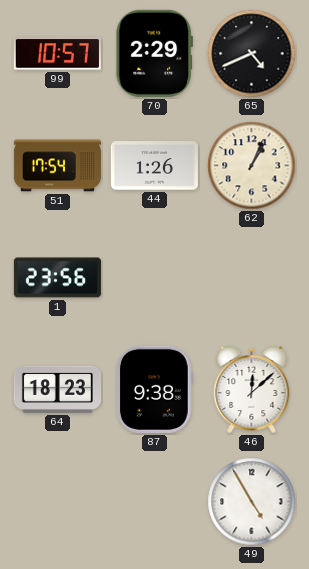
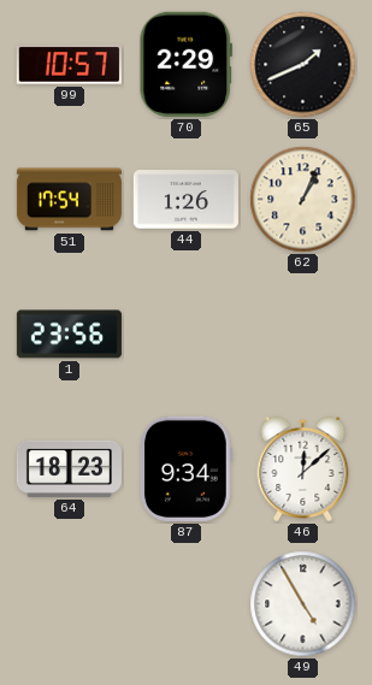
65: 4:41 -> 1:41
87: 9:38 -> 9:34
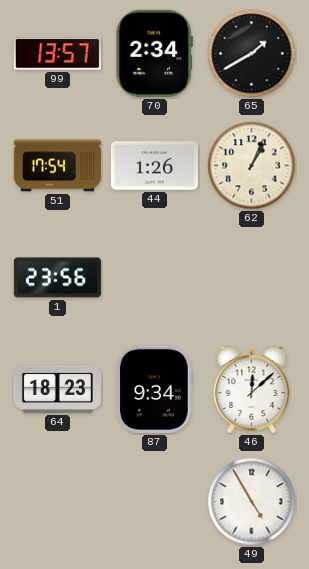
99: 10:57 -> 13:57
70: 2:29 -> 2:34
65: 1:41 -> 1:40
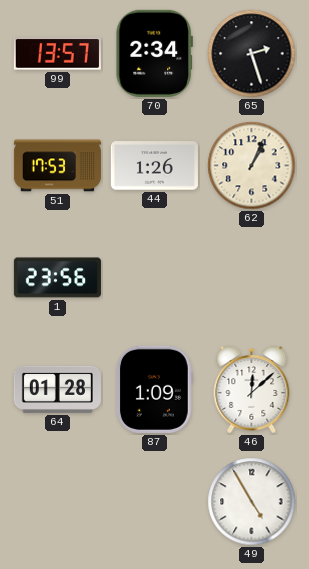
65: 1:40 -> 2:27
51: 17:54 -> 17:53
64: 18:23 -> 01:28
87: 9:34 -> 1:09
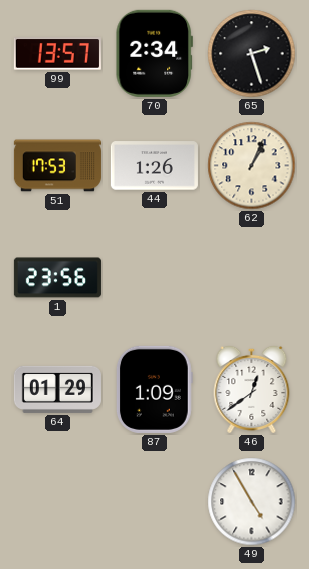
64: 01:28 -> 01:29
46: 12:08 -> 12:39
